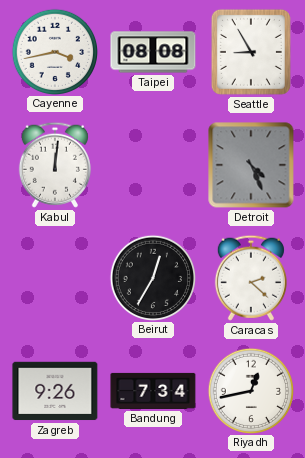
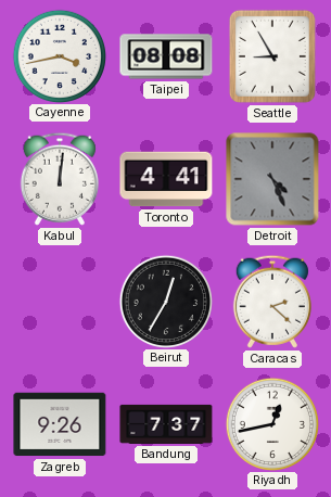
Toronto: none -> 4:41
Bandung: 7:34 -> 7:37
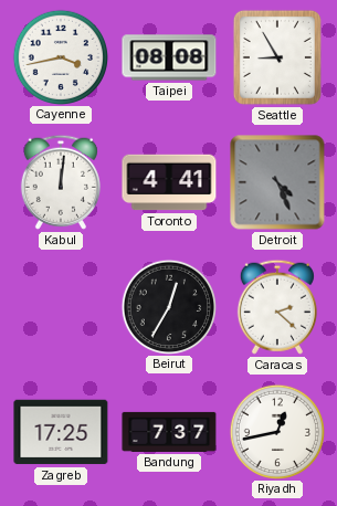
Zagreb: 9:26 -> 17:25
